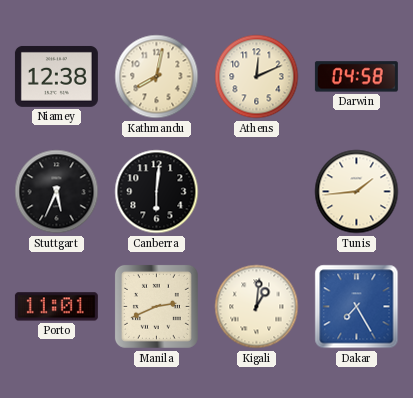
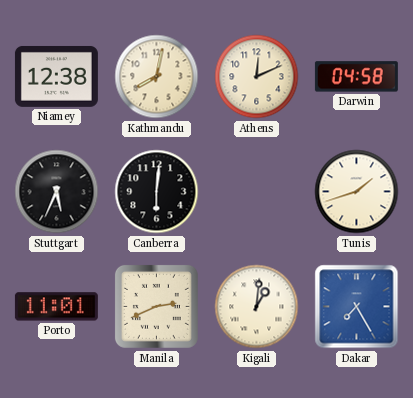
Tunis: 1:44 -> 1:42
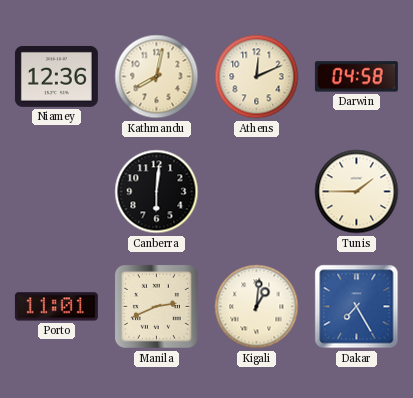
Niamey: 12:38 -> 12:36
Stuttgart: 5:34 -> none
Tunis: 1:42 -> 1:45
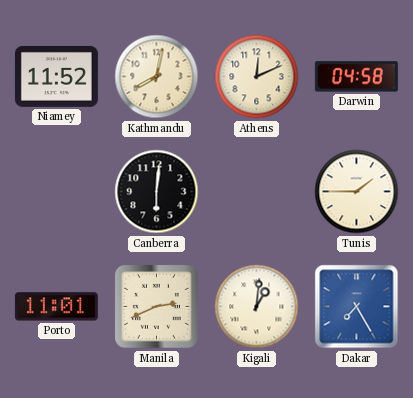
Niamey: 12:36 -> 11:52
